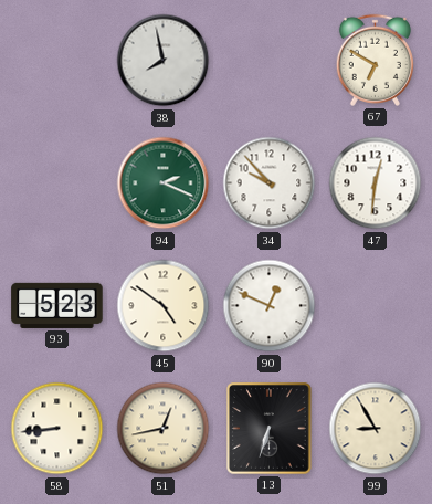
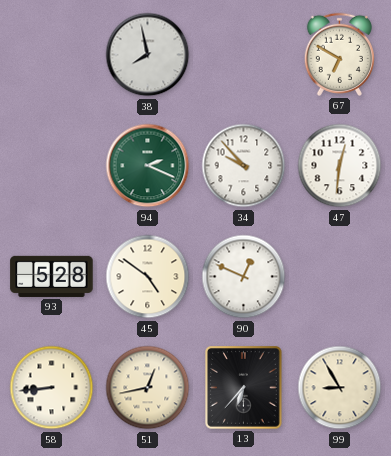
93: 5:23 -> 5:28
13: 6:33 -> 6:37
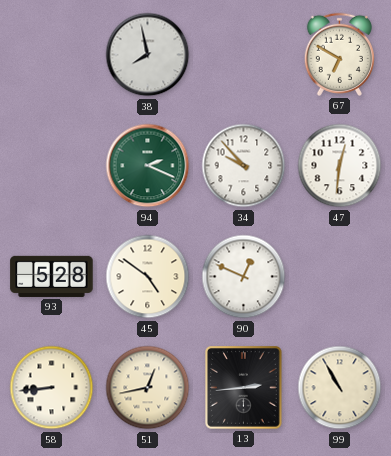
13: 6:37 -> 2:44
99: 8:55 -> 10:55
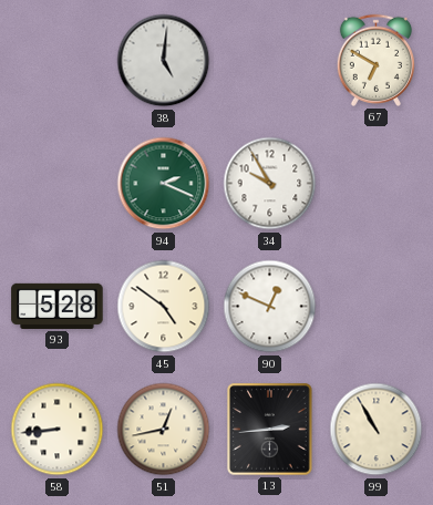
38: 7:58 -> 5:01
34: 9:53 -> 9:55
47: 12:31 -> none
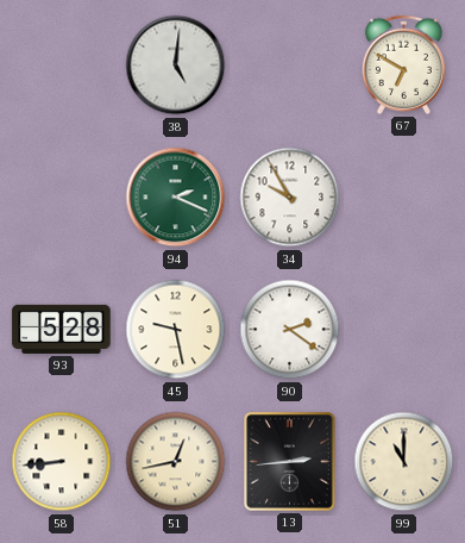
45: 4:51 -> 9:28
90: 12:49 -> 2:21
99: 10:55 -> 11:00
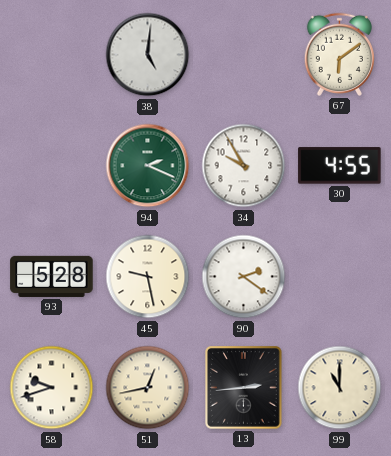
67: 6:50 -> 6:09
30: none -> 4:55
58: 8:44 -> 9:42
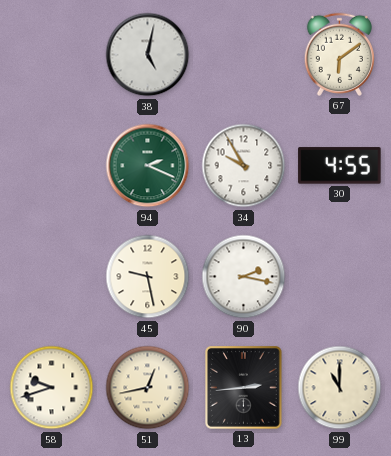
38: 5:01 -> 5:02
93: 5:28 -> none
90: 2:21 -> 2:17
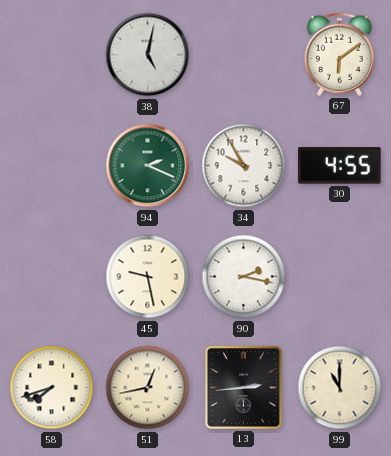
58: 9:42 -> 7:42
